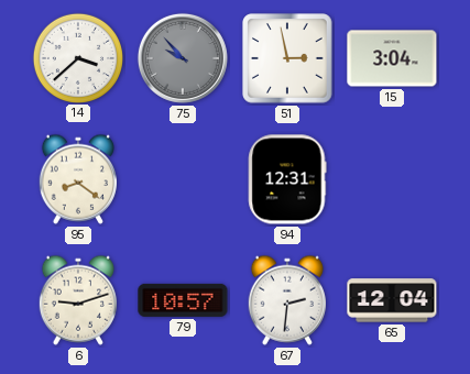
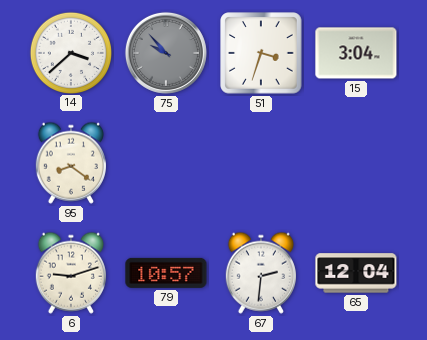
51: 2:58 -> 3:33
94: 12:31 -> none
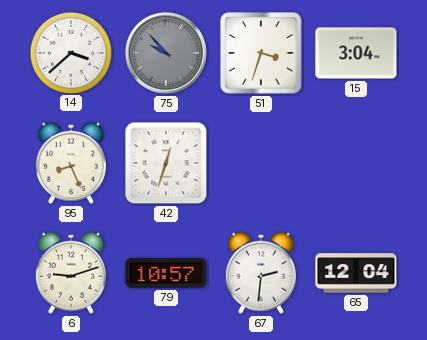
95: 8:21 -> 8:26
42: none -> 12:33
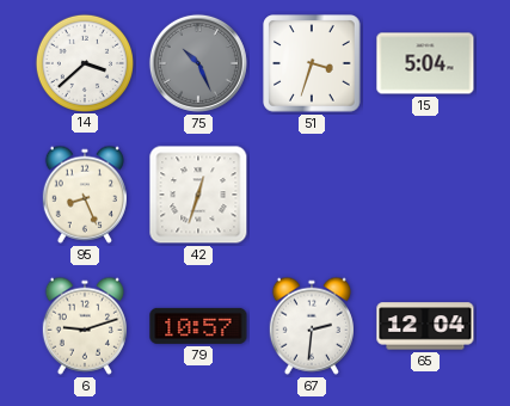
75: 9:53 -> 10:26
15: 3:04 -> 5:04
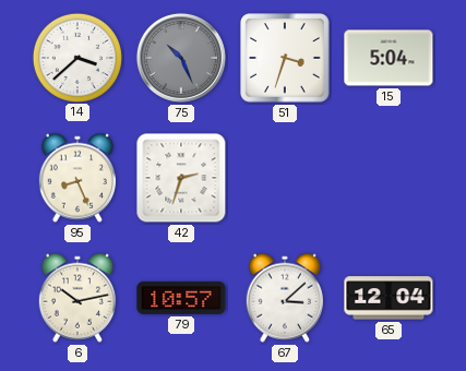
42: 12:33 -> 2:33
6: 9:12 -> 10:13
67: 2:31 -> 3:08
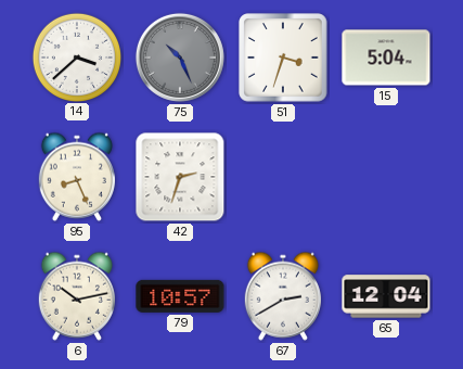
67: 3:08 -> 2:40
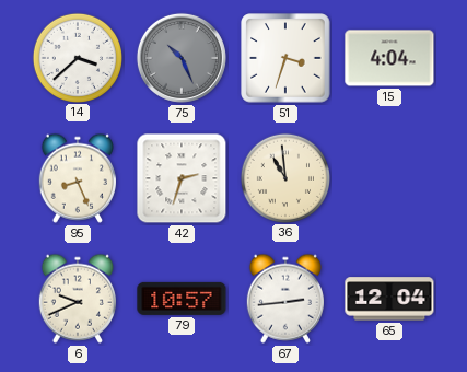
15: 5:04 -> 4:04
36: none -> 10:59
6: 10:13 -> 9:41
67: 2:40 -> 2:44
